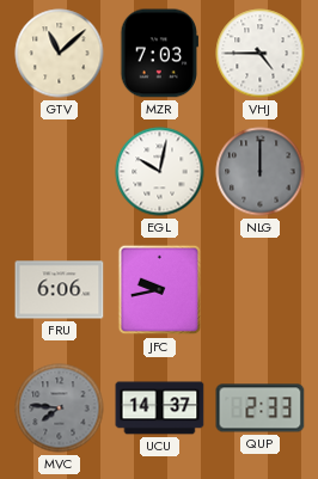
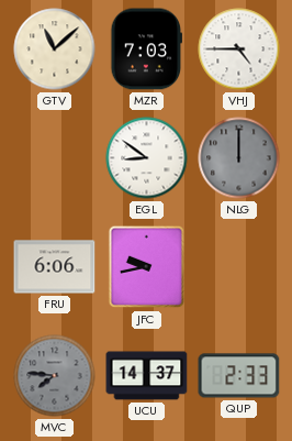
EGL: 10:02 -> 8:51
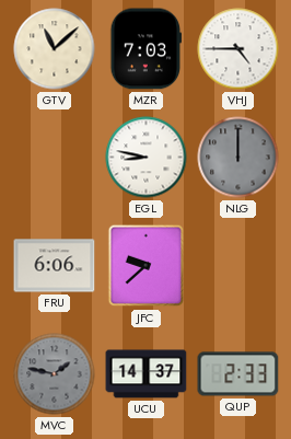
EGL: 8:51 -> 8:47
JFC: 9:43 -> 9:38
MVC: 7:46 -> 1:47
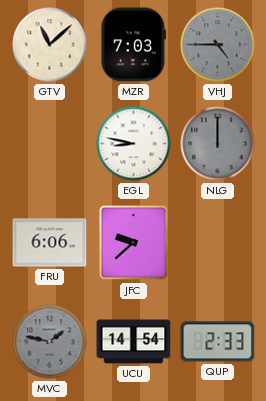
VHJ dial: white -> grey
UCU: 14:37 -> 14:54
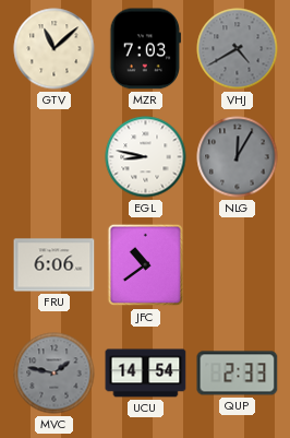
VHJ: 4:45 -> 4:40
NLG: 12:00 -> 12:05
JFC: 9:38 -> 10:39
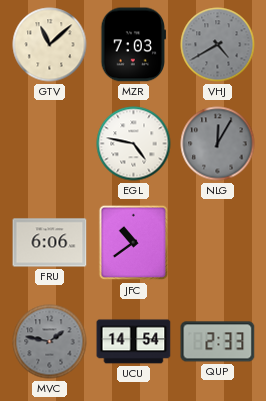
EGL: 8:47 -> 4:47
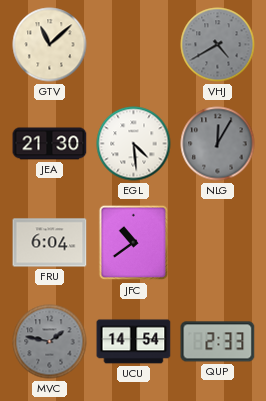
MZR: 7:03 -> none
JEA: none -> 21:30
EGL: 4:47 -> 4:29
FRU: 6:06 -> 6:04
